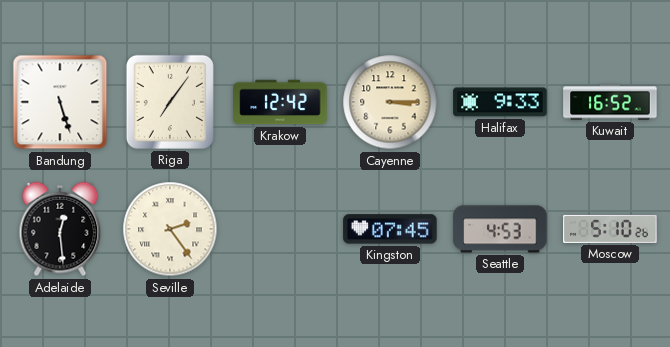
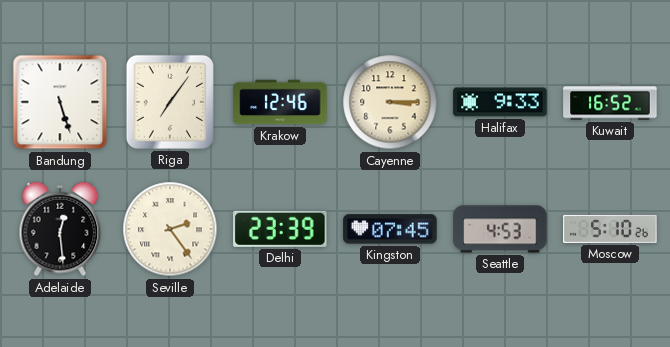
Krakow: 12:42 -> 12:46
Delhi: none -> 23:39
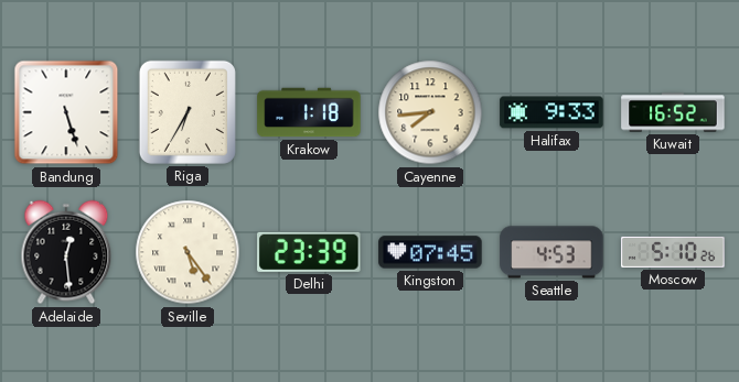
Riga: 7:06 -> 6:35
Krakow: 12:46 -> 1:18
Cayenne: 3:15 -> 7:44
Seville: 2:24 -> 5:24
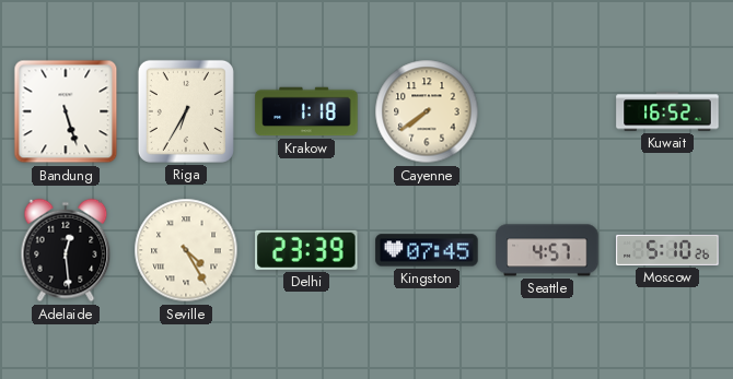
Cayenne: 7:44 -> 7:39
Halifax: 9:33 -> none
Seville: 5:24 -> 4:25
Seattle: 4:53 -> 4:57
